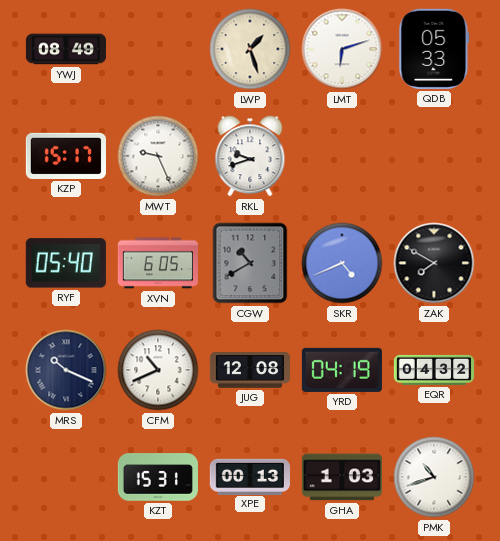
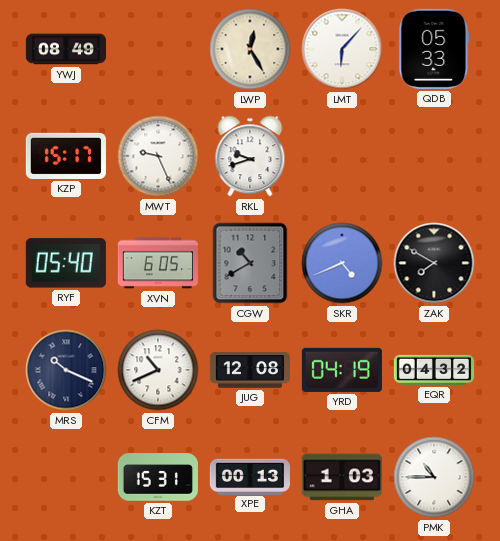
LWP: 1:27 -> 12:25
LMT: 6:12 -> 6:07
PMK: 10:42 -> 10:45
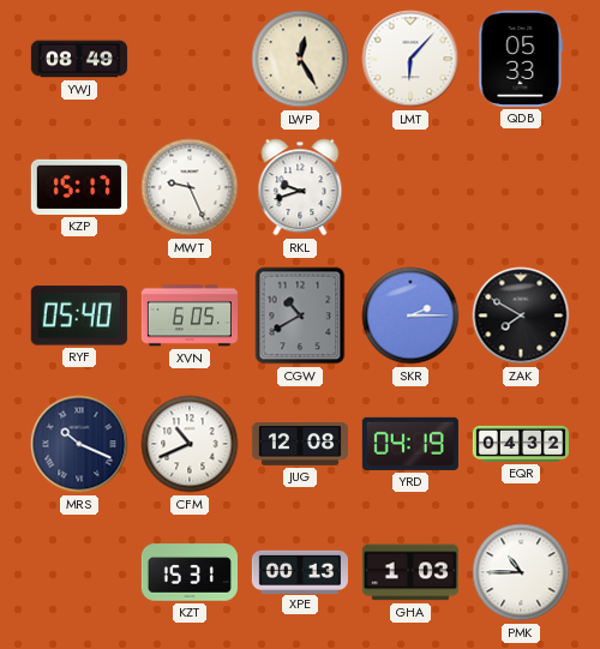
SKR: 4:41 -> 2:15
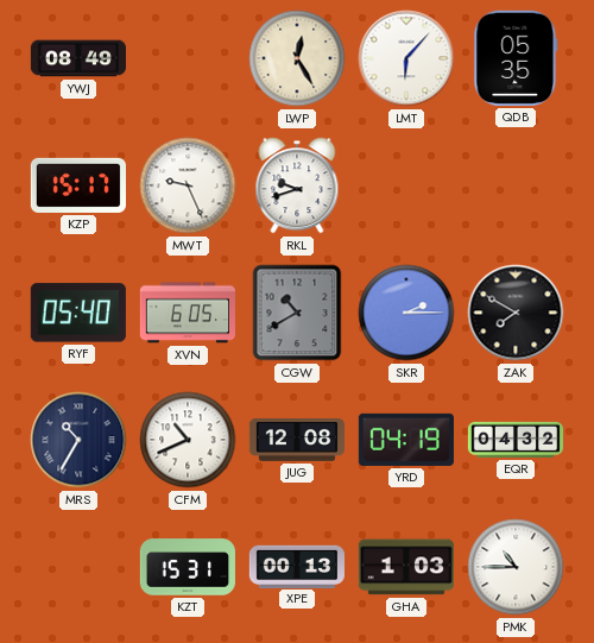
QDB: 05:33 -> 05:35
MRS: 10:19 -> 10:35
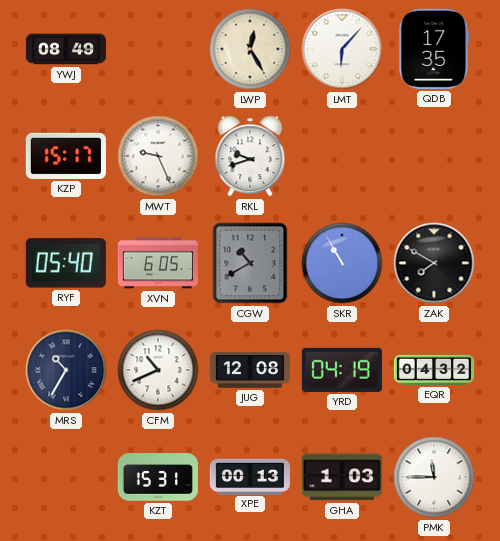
QDB: 05:35 -> 17:35
SKR: 2:15 -> 10:55
PMK: 10:45 -> 11:45
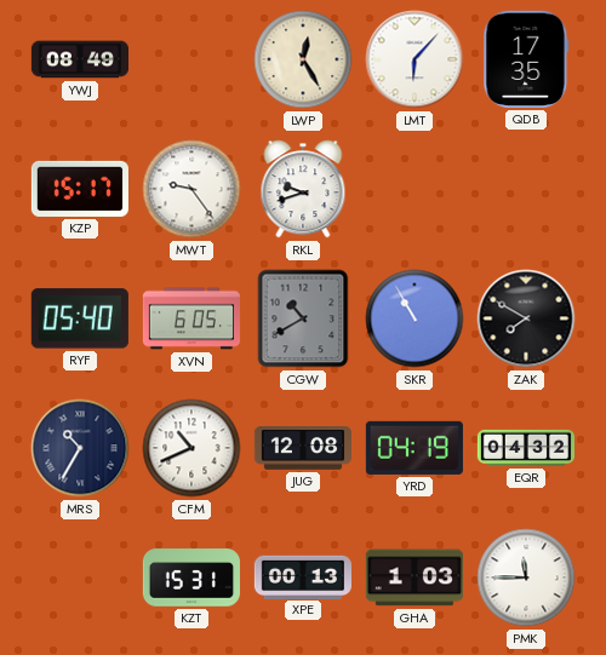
MWT: 9:26 -> 9:24
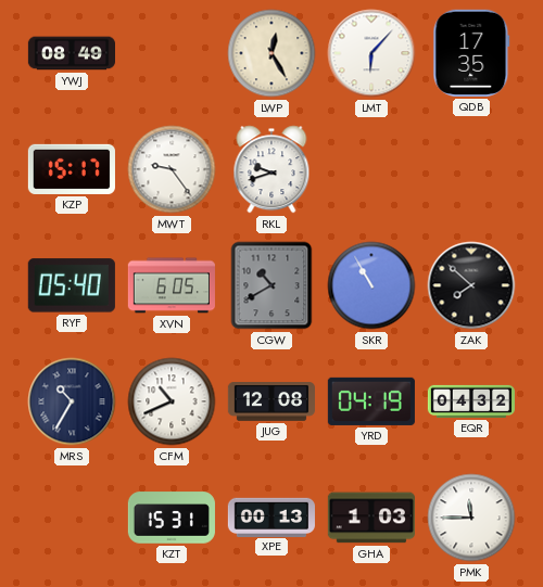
ZAK: 7:50 -> 7:52
